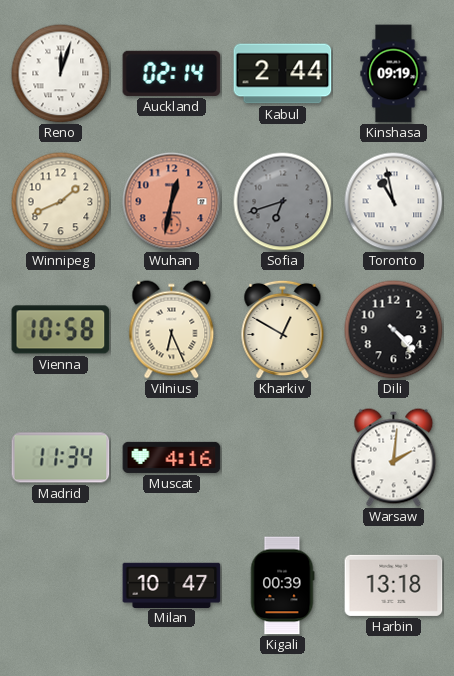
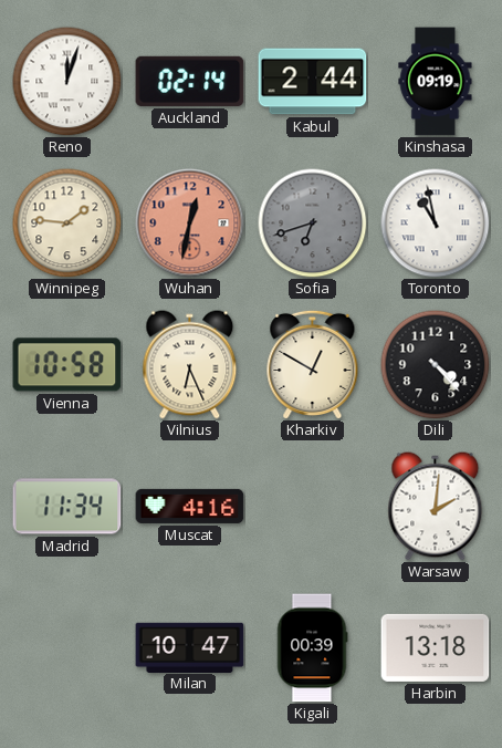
Winnipeg: 1:41 -> 1:46
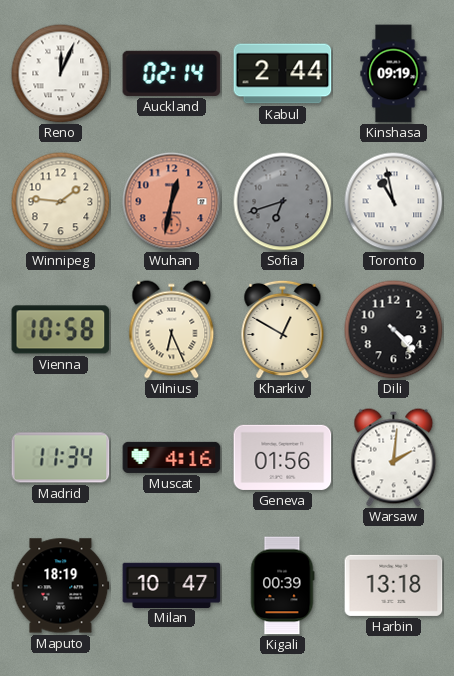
Reno: 12:03 -> 12:04
Geneva: none -> 01:56
Maputo: none -> 18:19
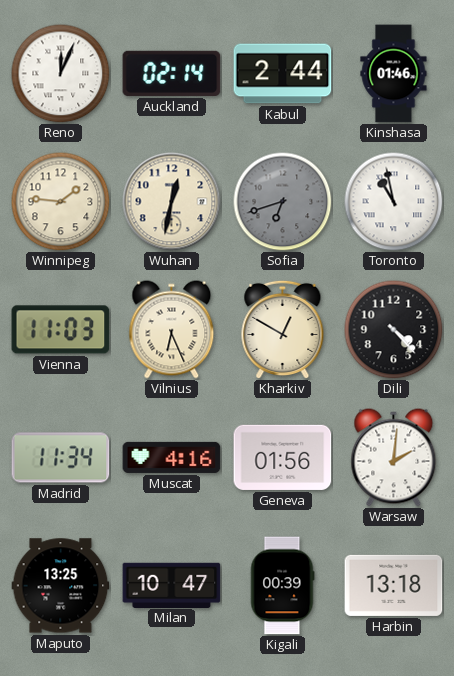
Kinshasa: 09:19 -> 01:46
Wuhan dial: salmon -> cream
Vienna: 10:58 -> 11:03
Maputo: 18:19 -> 13:25
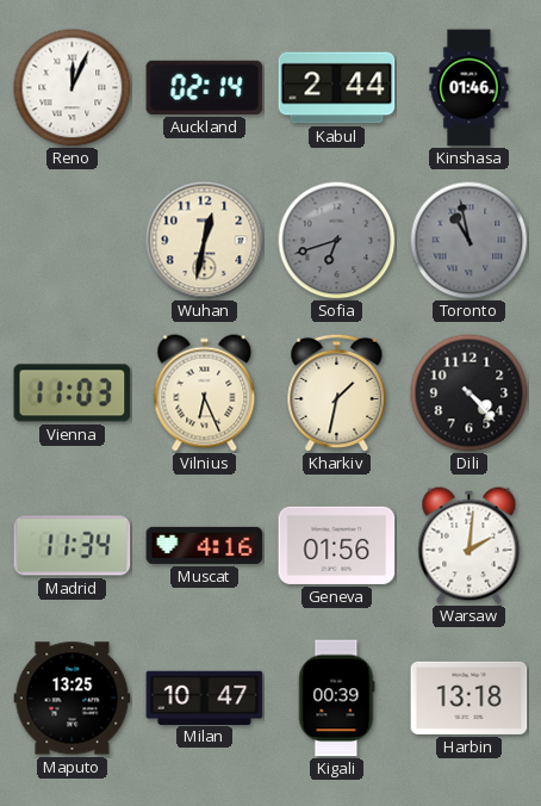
Winnipeg: 1:46 -> none
Toronto dial: white -> grey
Kharkiv: 12:50 -> 1:32
